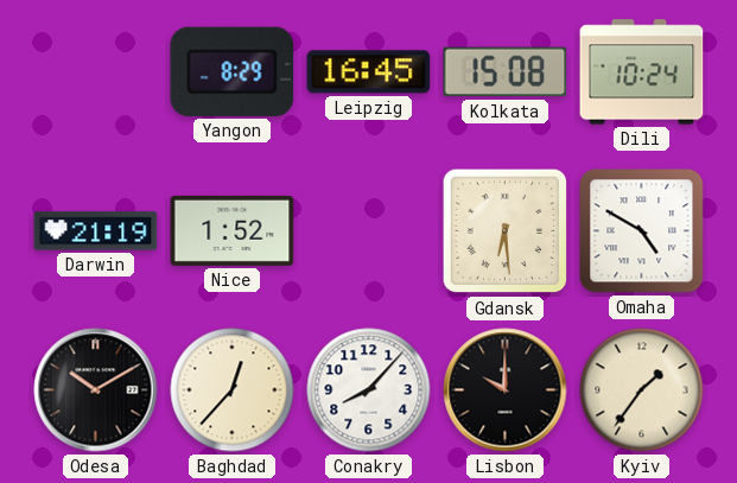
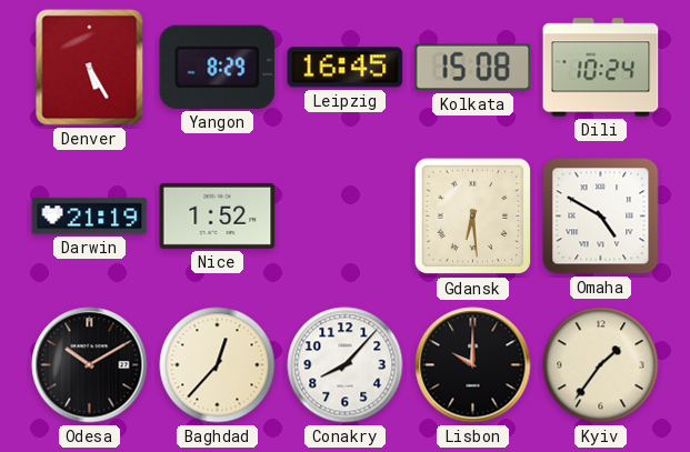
Denver: none -> 5:25
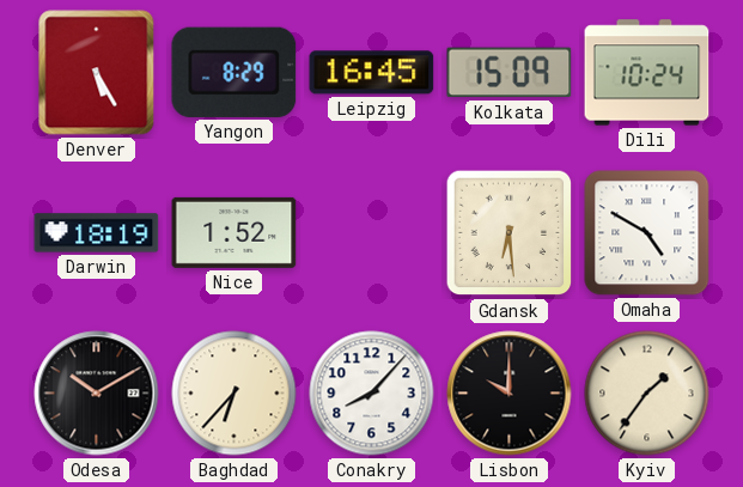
Kolkata: 15:08 -> 15:09
Darwin: 21:19 -> 18:19
Baghdad: 12:37 -> 6:37
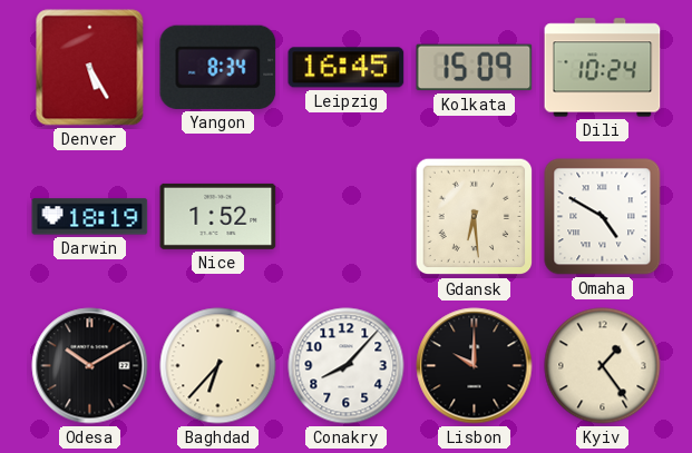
Yangon: 8:29 -> 8:34
Kyiv: 1:36 -> 1:24
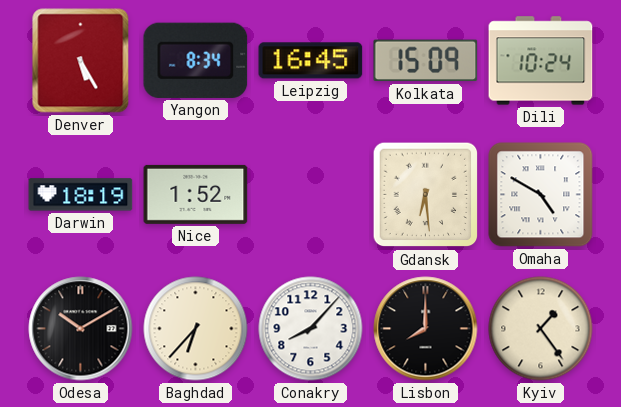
Lisbon: 10:00 -> 8:00
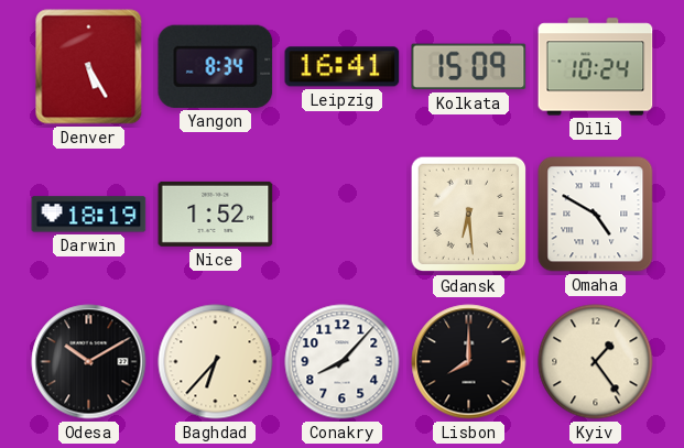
Leipzig: 16:45 -> 16:41
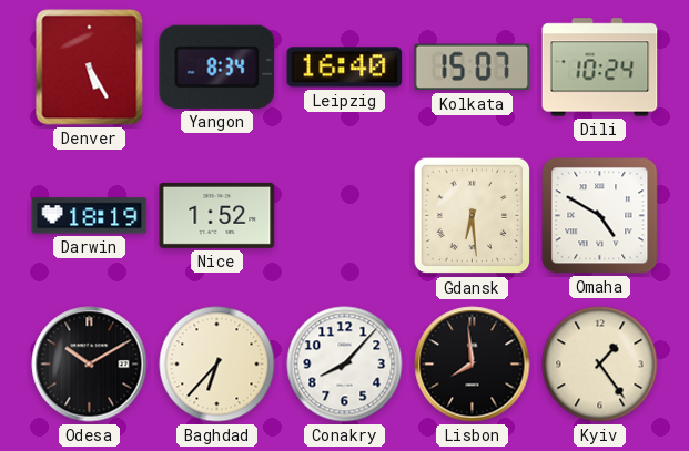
Leipzig: 16:41 -> 16:40
Kolkata: 15:09 -> 15:07
Lisbon: 8:00 -> 7:59
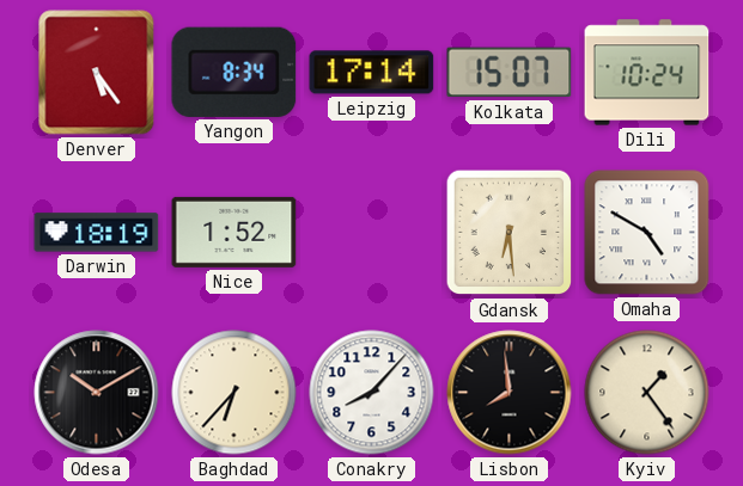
Denver: 5:25 -> 5:24
Leipzig: 16:40 -> 17:14
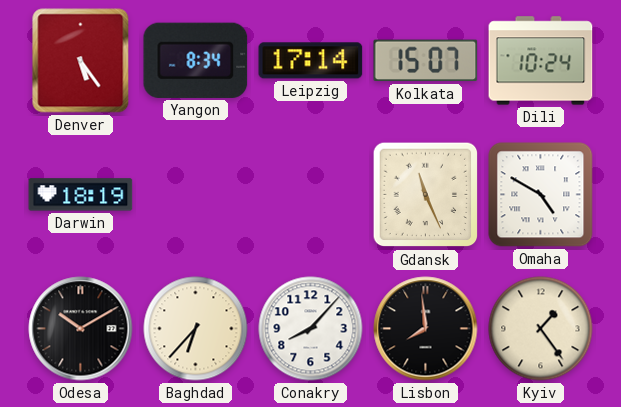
Nice: 1:52 -> none
Gdansk: 6:29 -> 11:26
